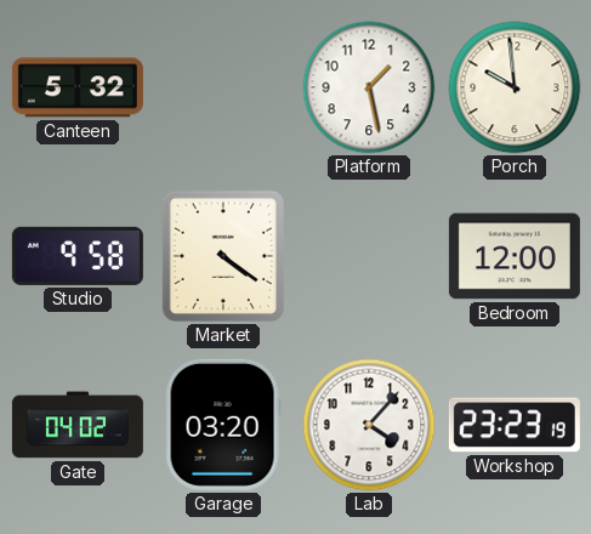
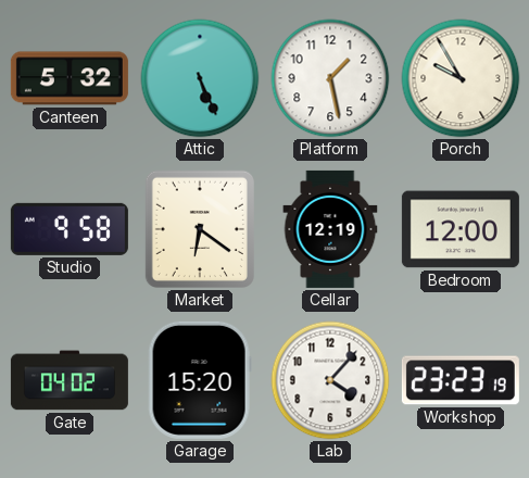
Attic: none -> 5:26
Porch: 9:59 -> 9:55
Market: 4:21 -> 6:21
Cellar: none -> 12:19
Garage: 03:20 -> 15:20
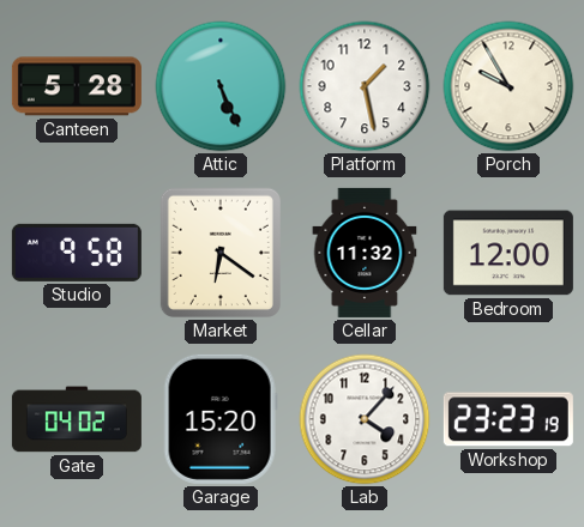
Canteen: 5:32 -> 5:28
Cellar: 12:19 -> 11:32
